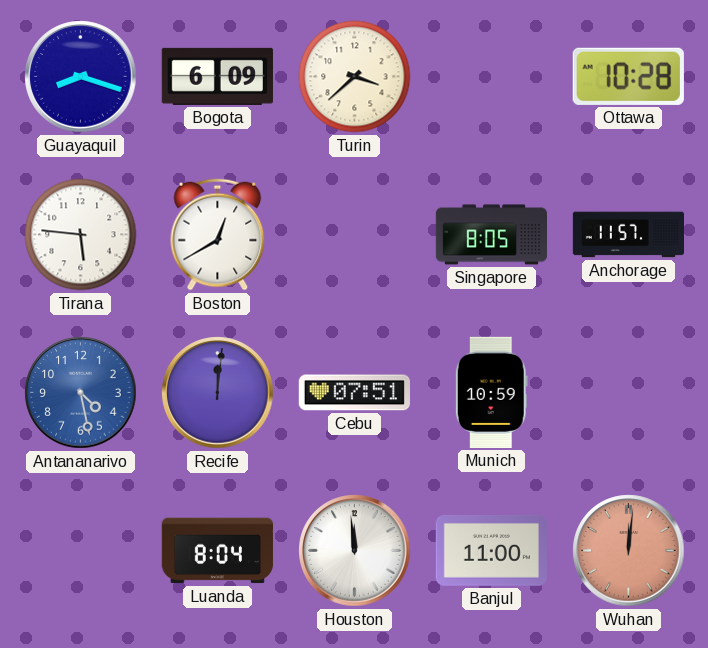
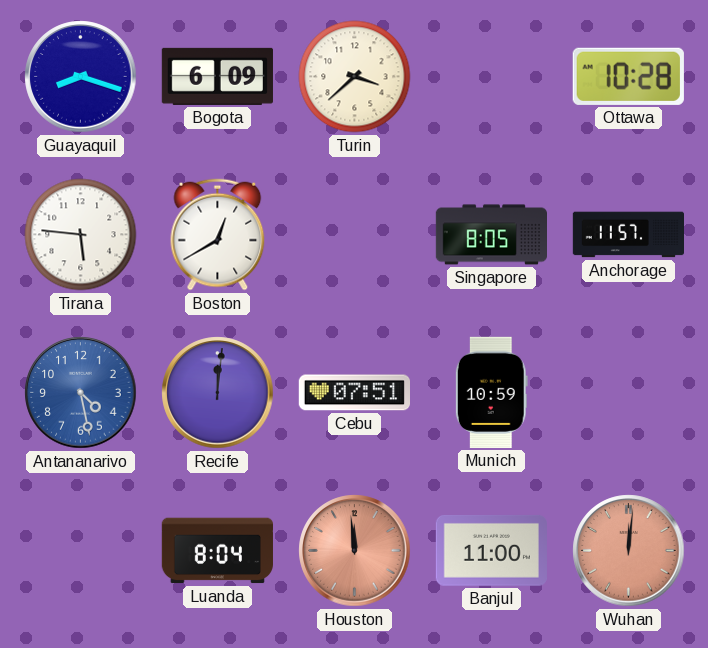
Houston dial: white -> salmon
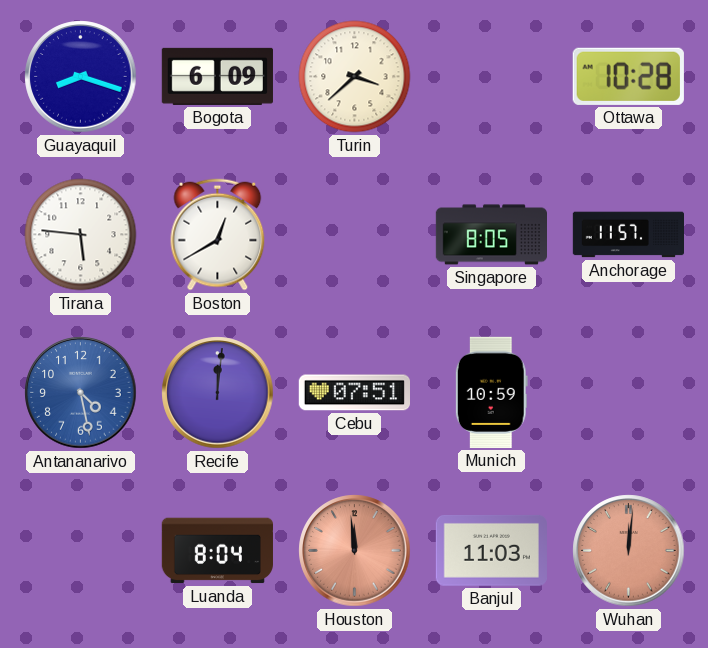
Banjul: 11:00 -> 11:03
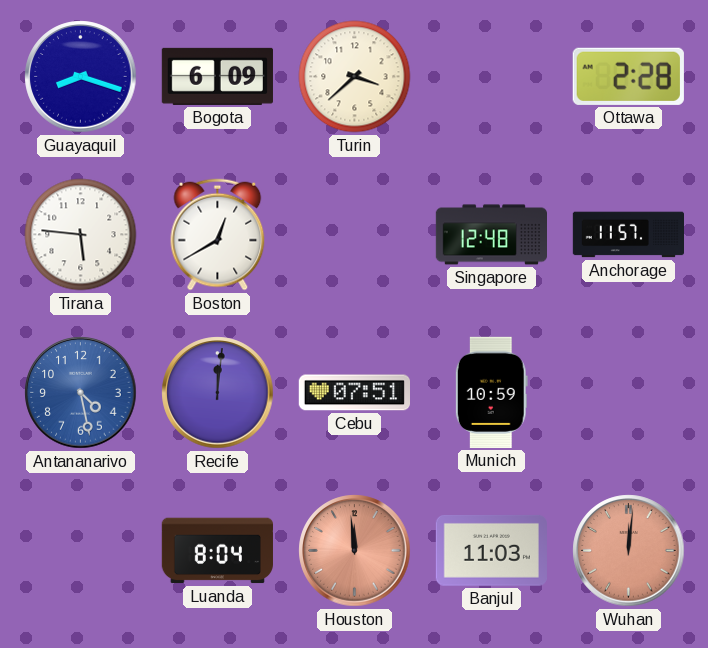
Ottawa: 10:28 -> 2:28
Singapore: 8:05 -> 12:48
